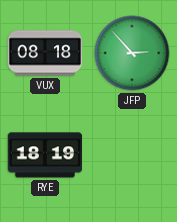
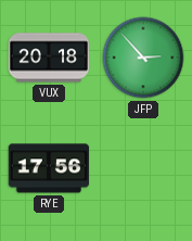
VUX: 08:18 -> 20:18
RYE: 18:19 -> 17:56
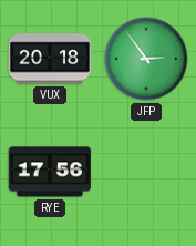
JFP: 2:53 -> 2:54
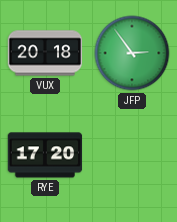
RYE: 17:56 -> 17:20
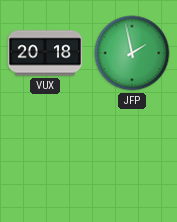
JFP: 2:54 -> 1:58
RYE: 17:20 -> none
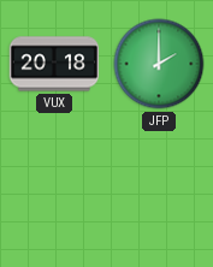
JFP: 1:58 -> 2:00
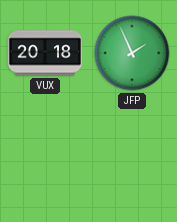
JFP: 2:00 -> 1:56
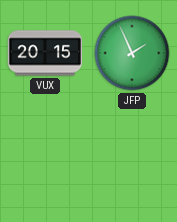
VUX: 20:18 -> 20:15
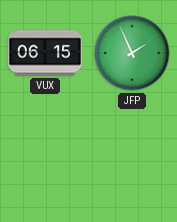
VUX: 20:15 -> 06:15
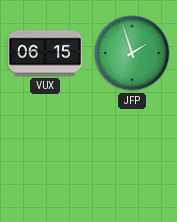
JFP: 1:56 -> 1:57
